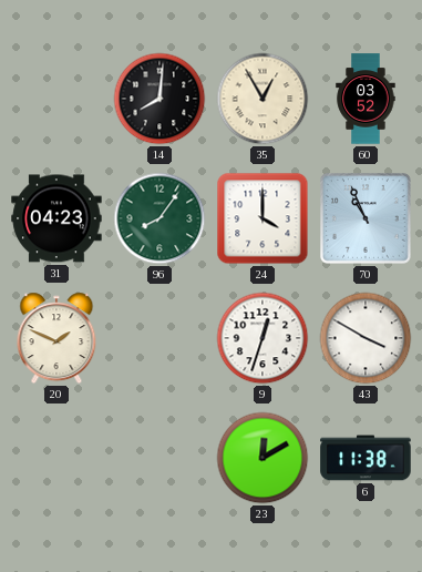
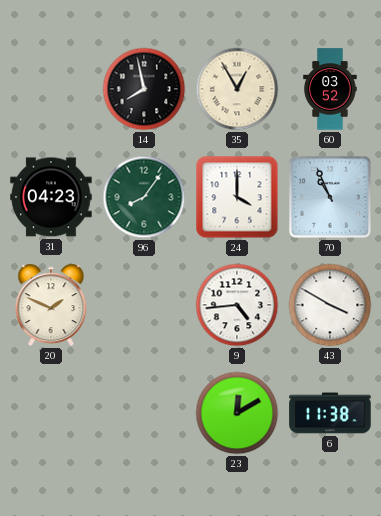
14: 8:01 -> 7:58
9: 12:33 -> 4:44
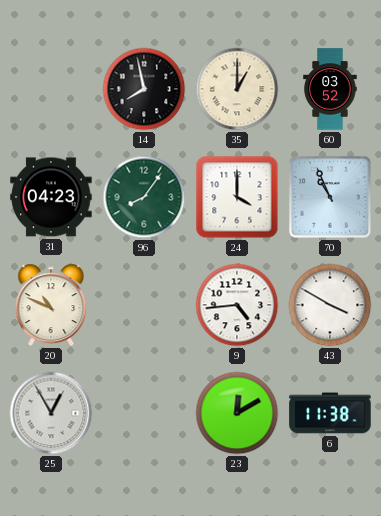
35: 12:55 -> 1:00
20: 1:49 -> 10:49
25: none -> 12:55
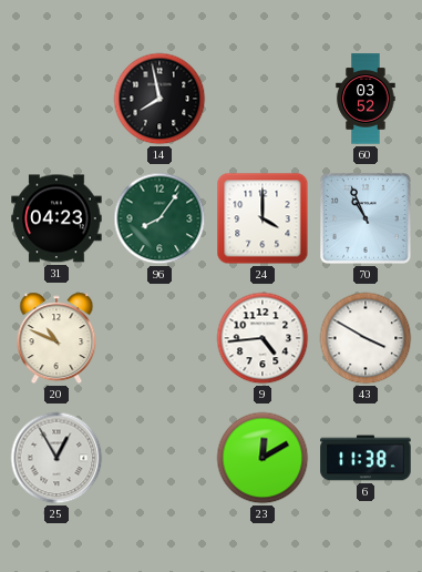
35: 1:00 -> none
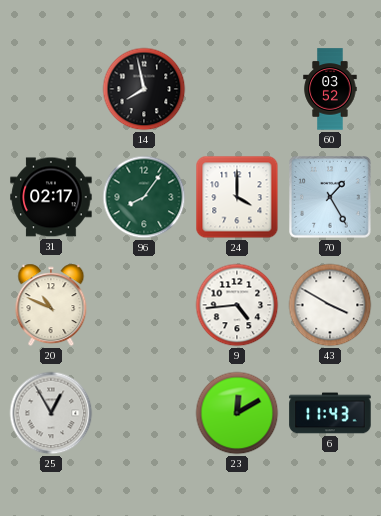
31: 04:23 -> 02:17
70: 10:56 -> 1:25
6: 11:38 -> 11:43
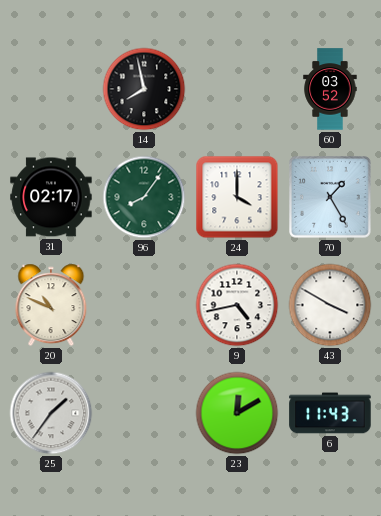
9: 4:44 -> 4:43
25: 12:55 -> 1:36
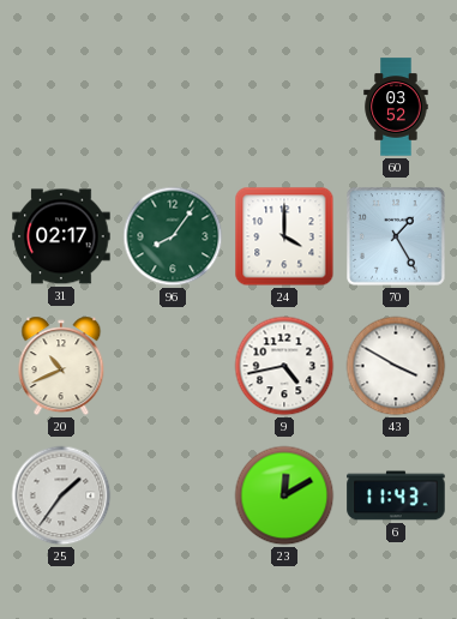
14: 7:58 -> none
20: 10:49 -> 10:41
